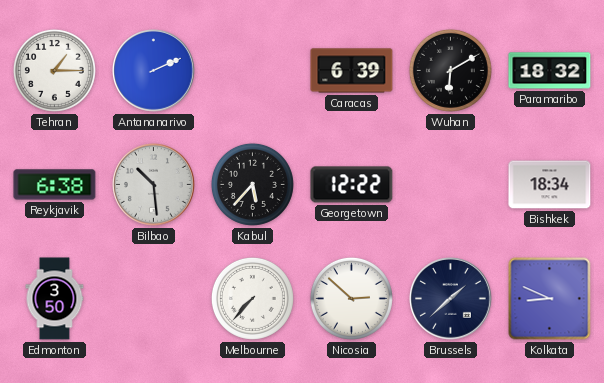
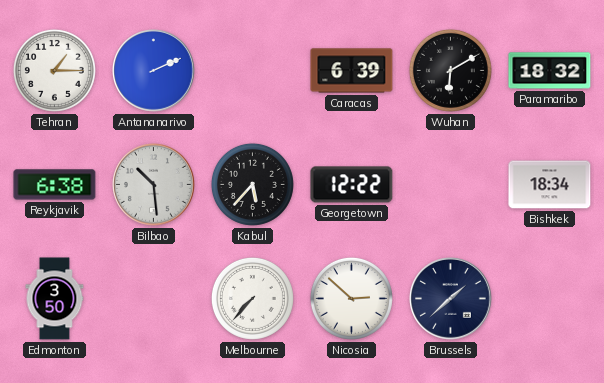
Kolkata: 8:49 -> none
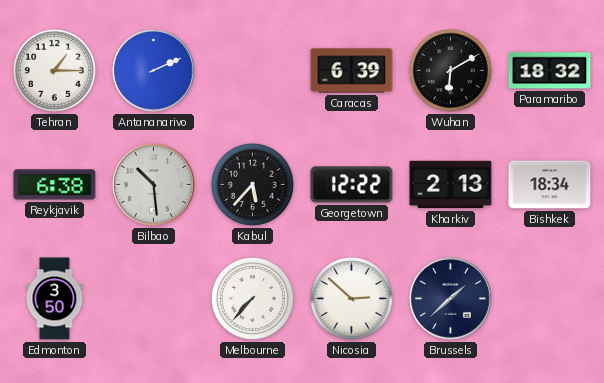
Kharkiv: none -> 2:13
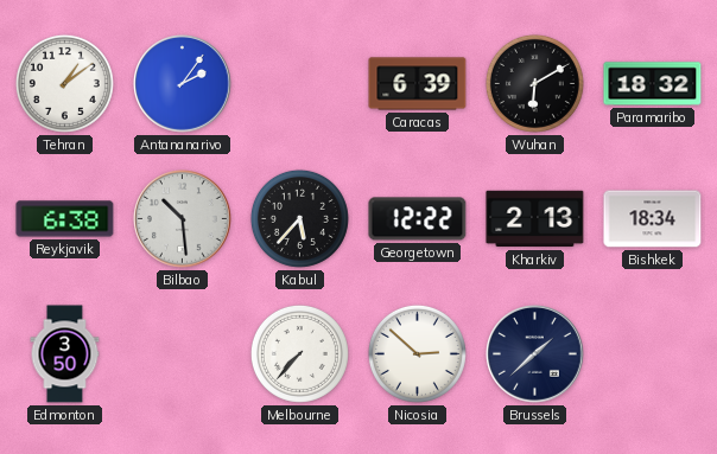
Tehran: 1:15 -> 1:09
Antananarivo: 2:11 -> 2:06
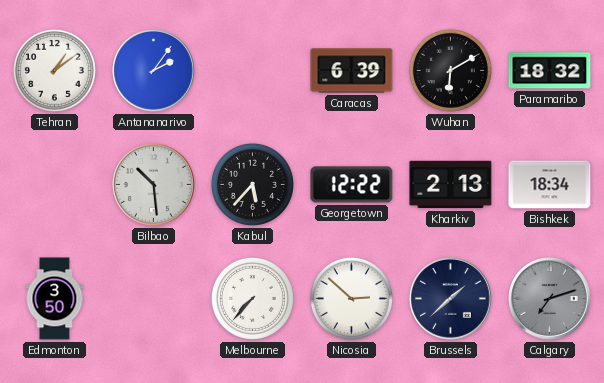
Reykjavik: 6:38 -> none
Calgary: none -> 7:12
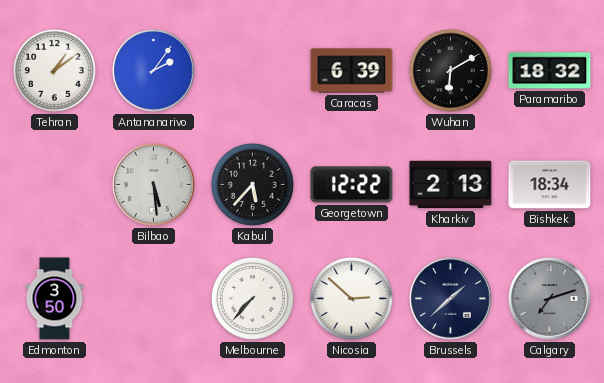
Bilbao: 10:29 -> 5:29
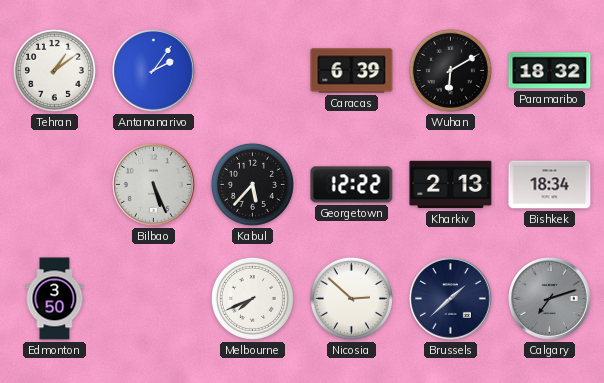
Bilbao: 5:29 -> 5:26
Melbourne: 7:37 -> 7:41
